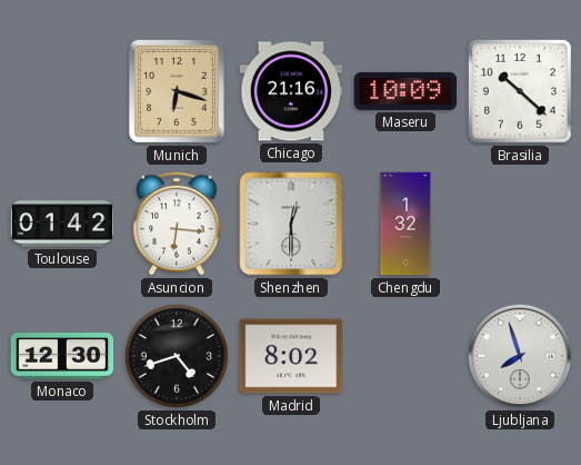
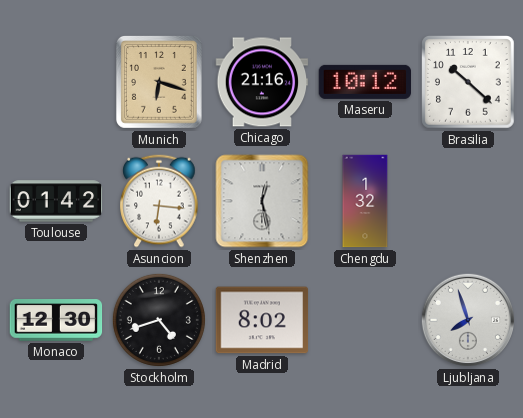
Maseru: 10:09 -> 10:12
Shenzhen: 12:30 -> 12:28
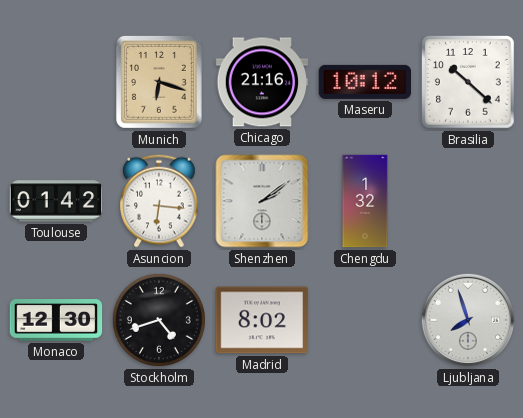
Shenzhen: 12:28 -> 2:09
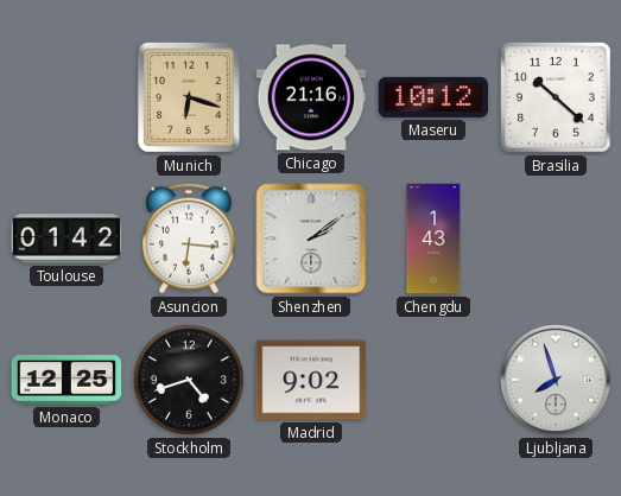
Chengdu: 1:32 -> 1:43
Monaco: 12:30 -> 12:25
Madrid: 8:02 -> 9:02
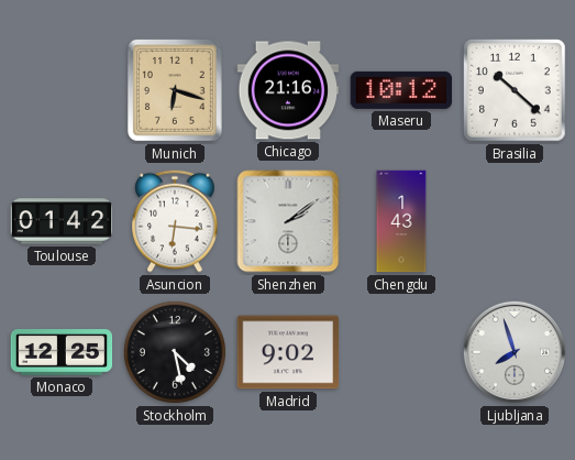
Stockholm: 4:42 -> 4:28
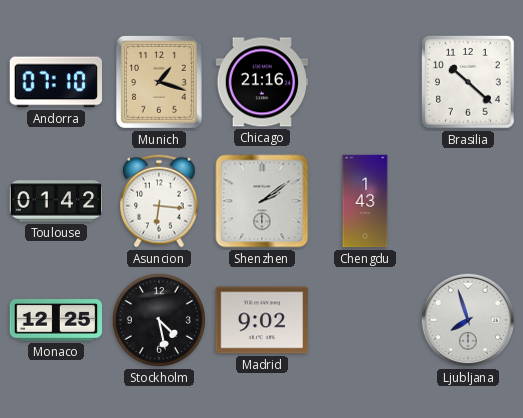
Andorra: none -> 07:10
Munich: 6:18 -> 1:18
Maseru: 10:12 -> none
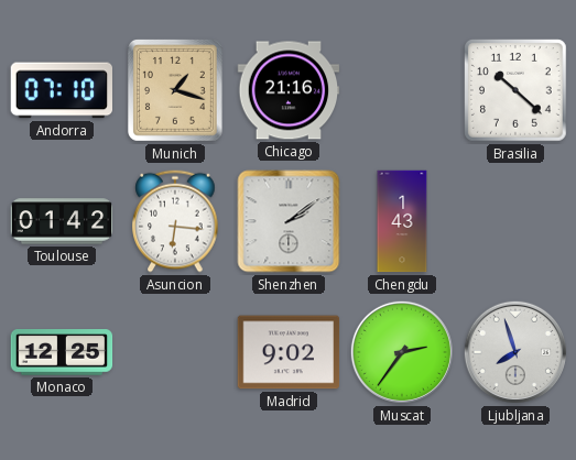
Stockholm: 4:28 -> none
Muscat: none -> 2:36
